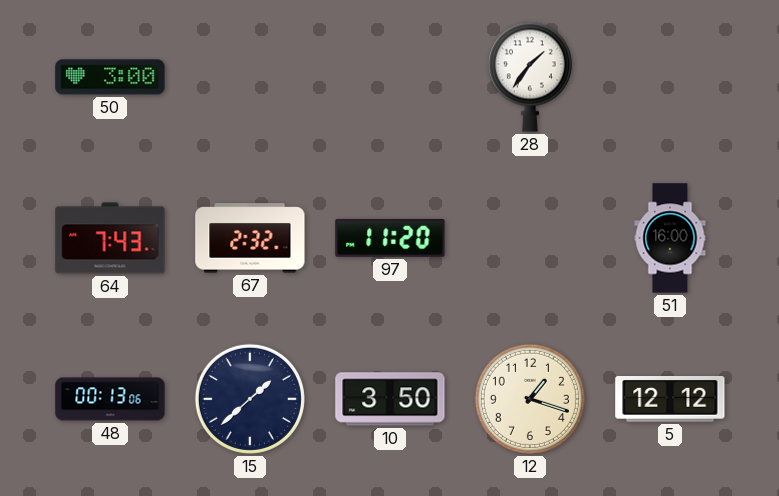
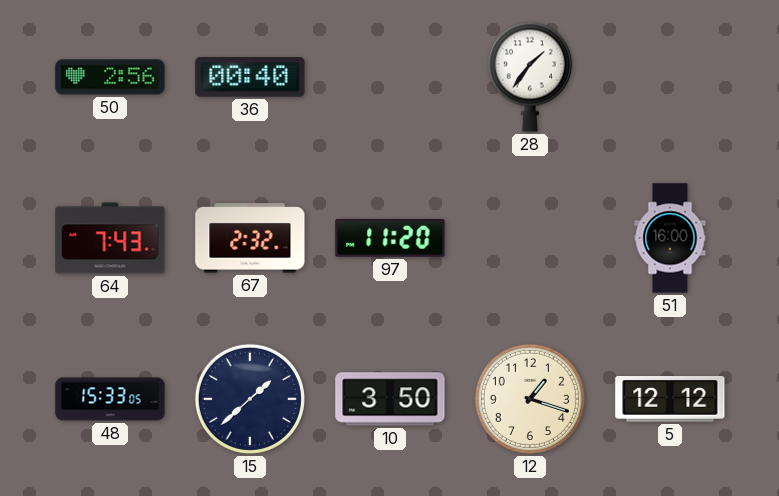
50: 3:00 -> 2:56
36: none -> 00:40
48: 00:13 -> 15:33
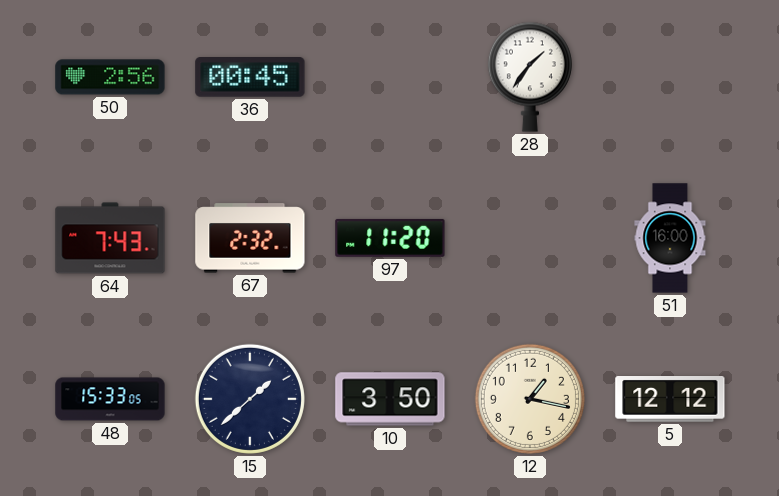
36: 00:40 -> 00:45
12: 1:18 -> 1:17
